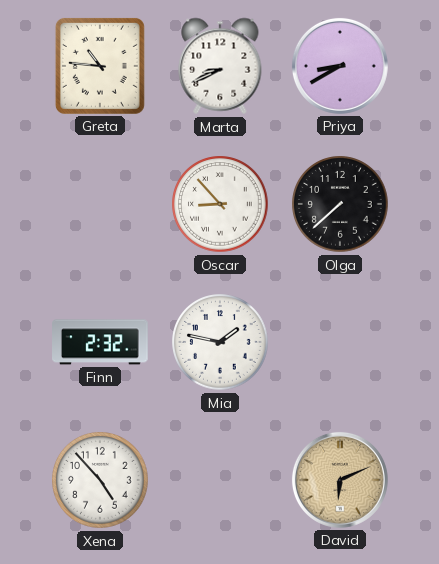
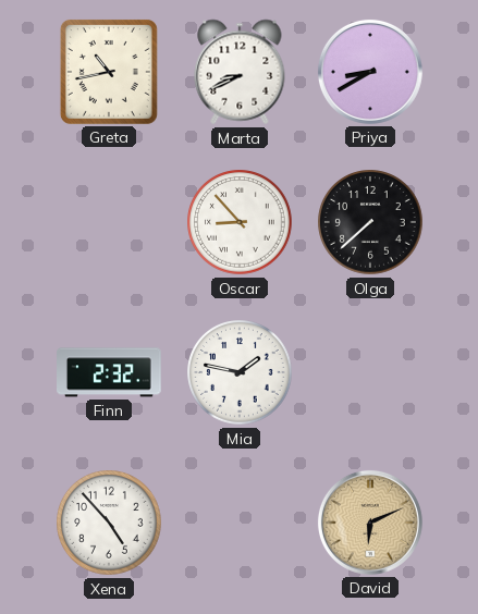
Greta: 10:46 -> 10:43
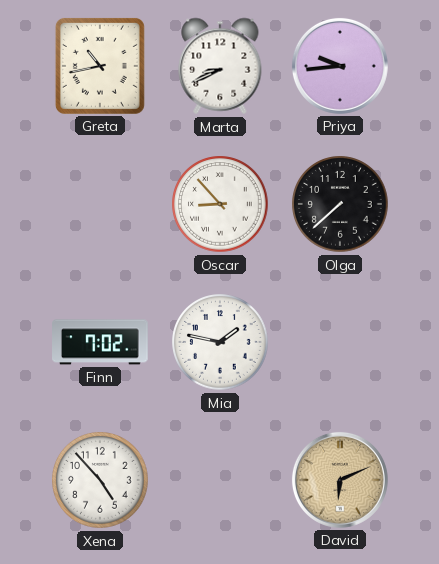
Priya: 8:40 -> 9:44
Finn: 2:32 -> 7:02
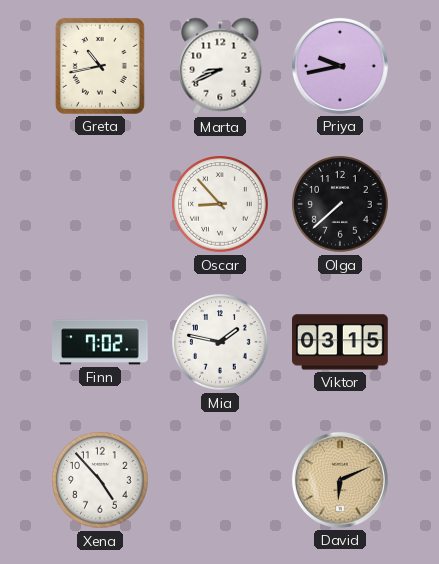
Priya: 9:44 -> 9:43
Viktor: none -> 03:15
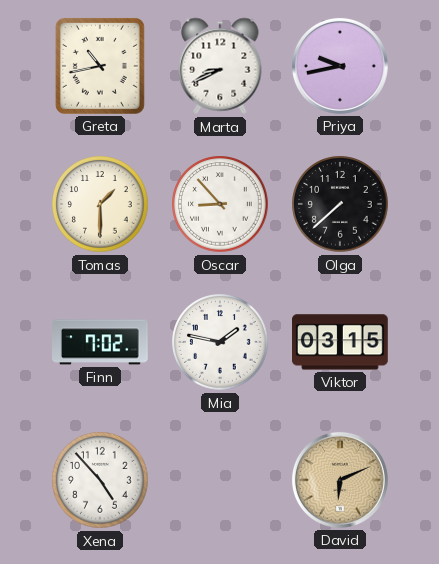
Tomas: none -> 1:30
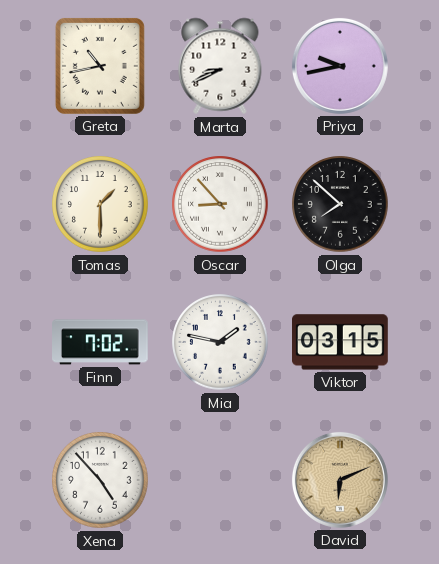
Olga: 7:38 -> 7:52
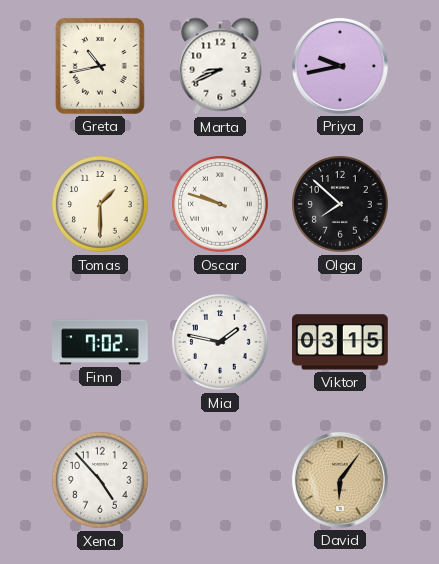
Oscar: 8:53 -> 9:48
David: 6:11 -> 6:06
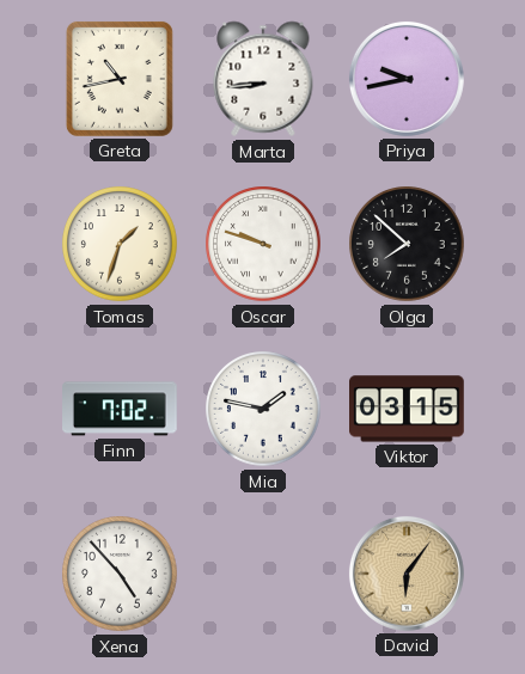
Marta: 8:41 -> 8:44
Tomas: 1:30 -> 1:33
